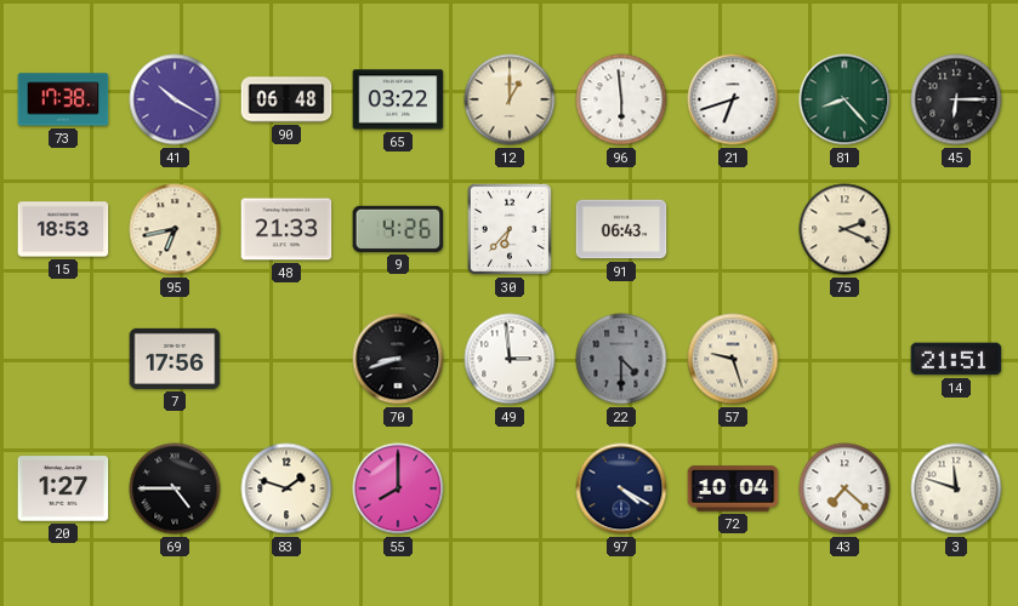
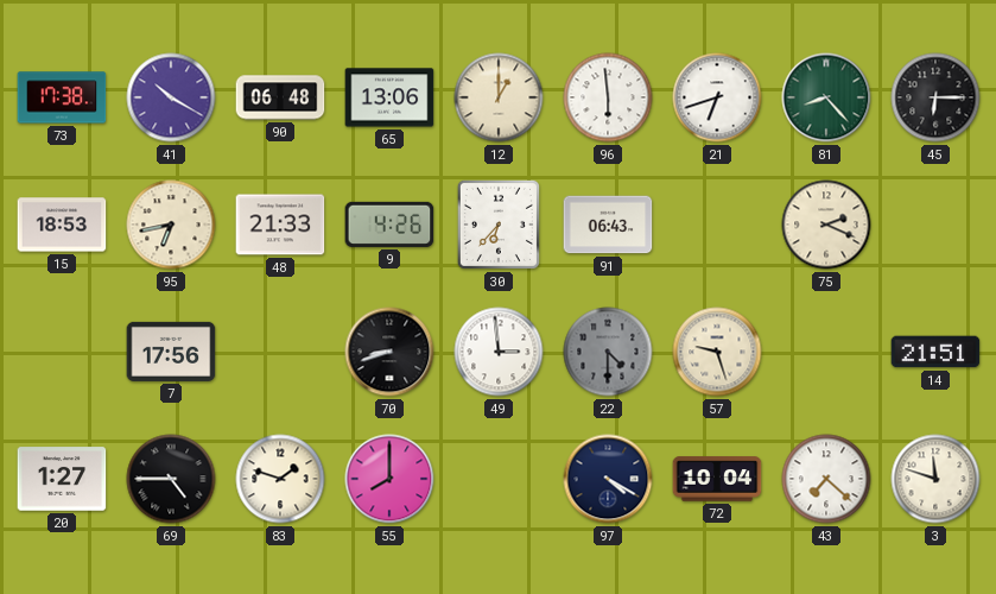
65: 03:22 -> 13:06
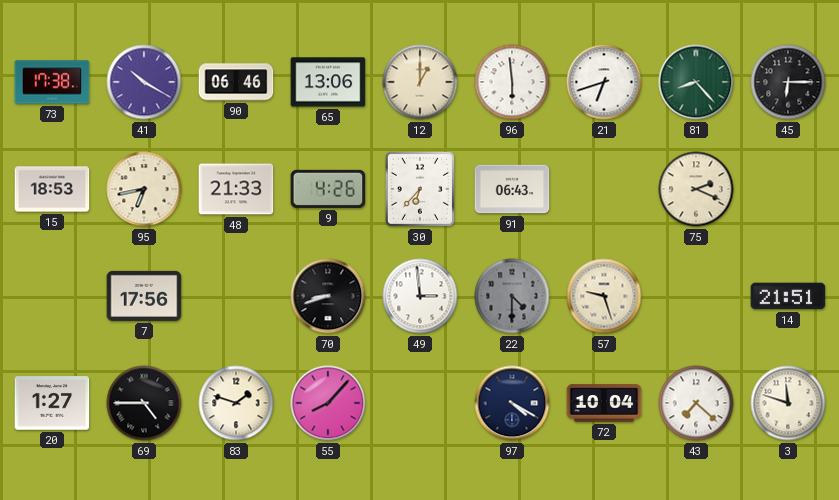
90: 06:48 -> 06:46
55: 8:00 -> 8:07
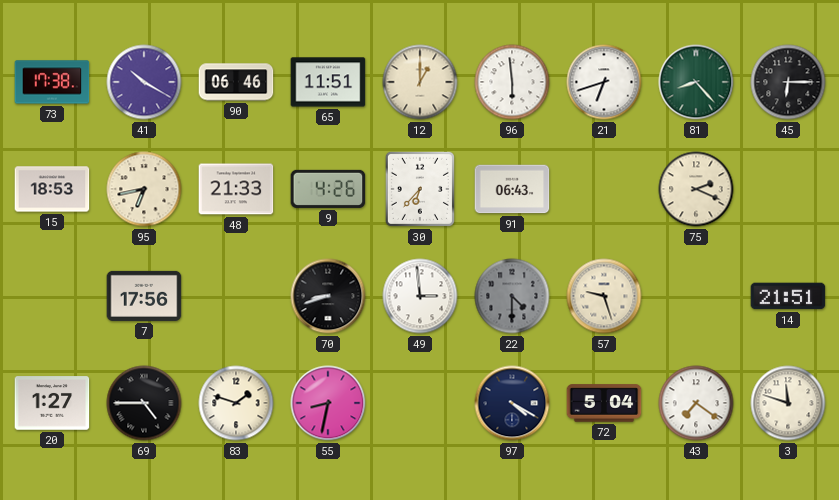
65: 13:06 -> 11:51
55: 8:07 -> 8:32
72: 10:04 -> 5:04
43: 7:22 -> 7:21
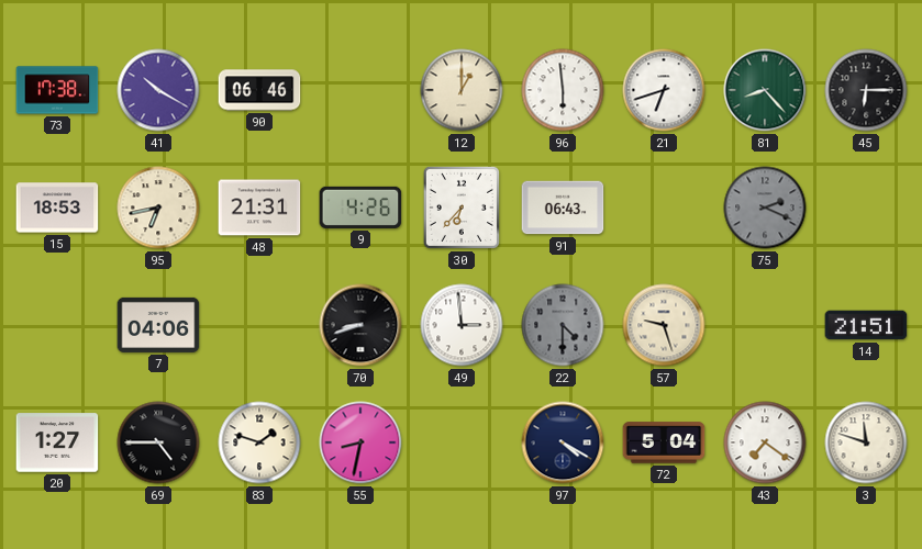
65: 11:51 -> none
48: 21:33 -> 21:31
75 dial: cream -> grey
7: 17:56 -> 04:06
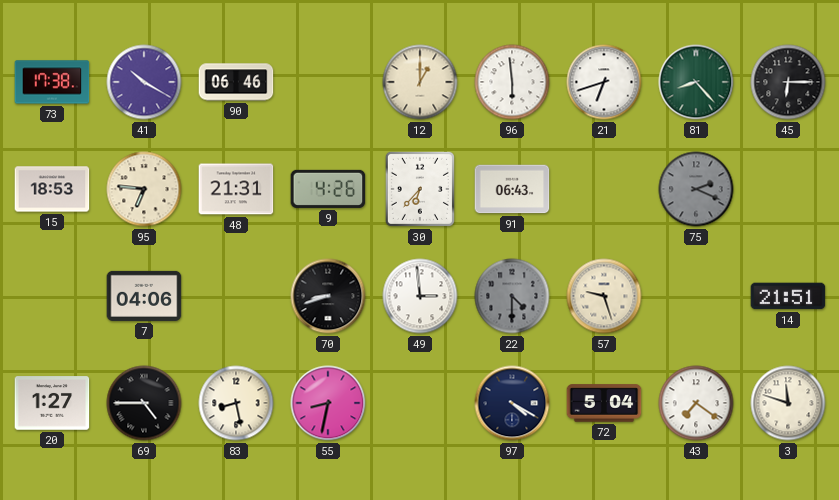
95: 6:43 -> 6:46
83: 1:48 -> 8:28
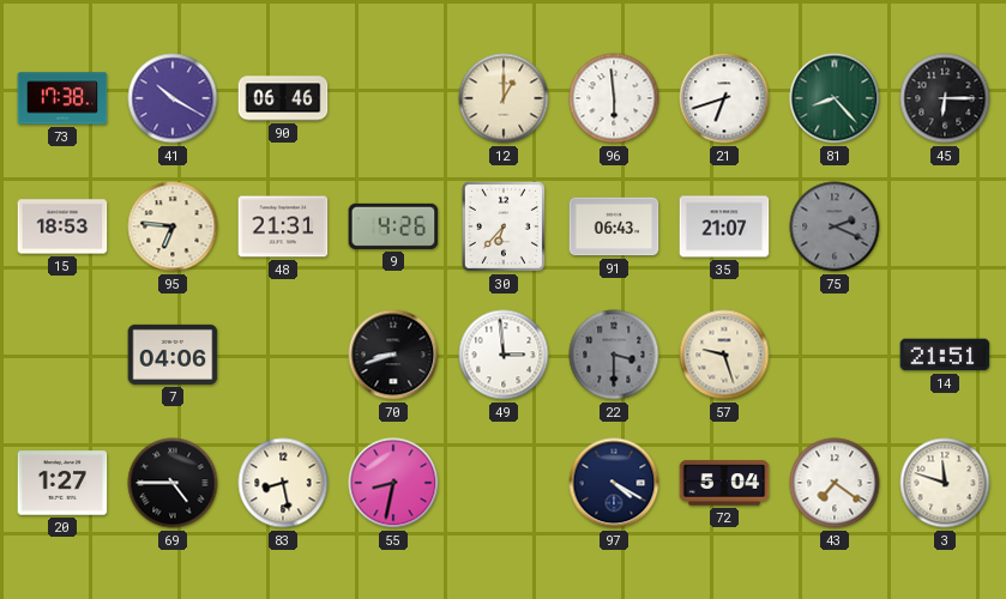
35: none -> 21:07
22: 4:30 -> 3:30
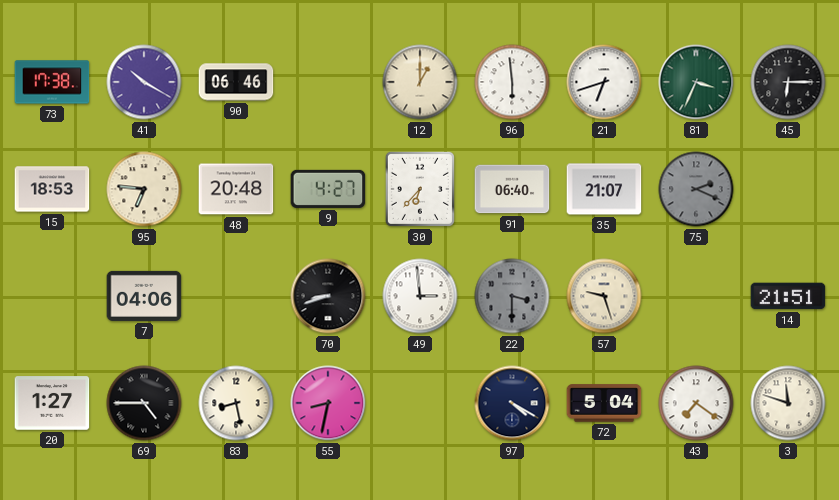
81: 8:23 -> 3:34
48: 21:31 -> 20:48
9: 4:26 -> 4:27
91: 06:43 -> 06:40
